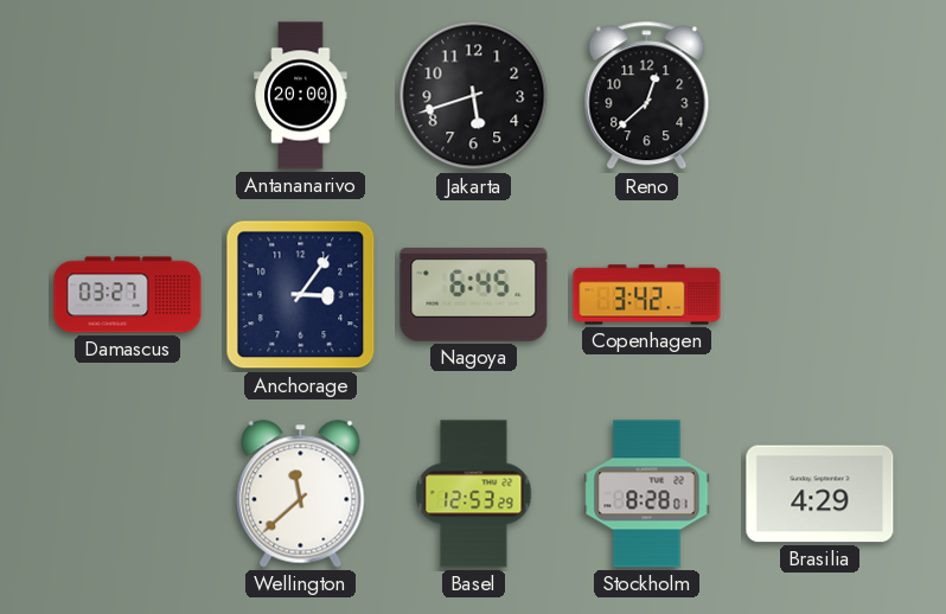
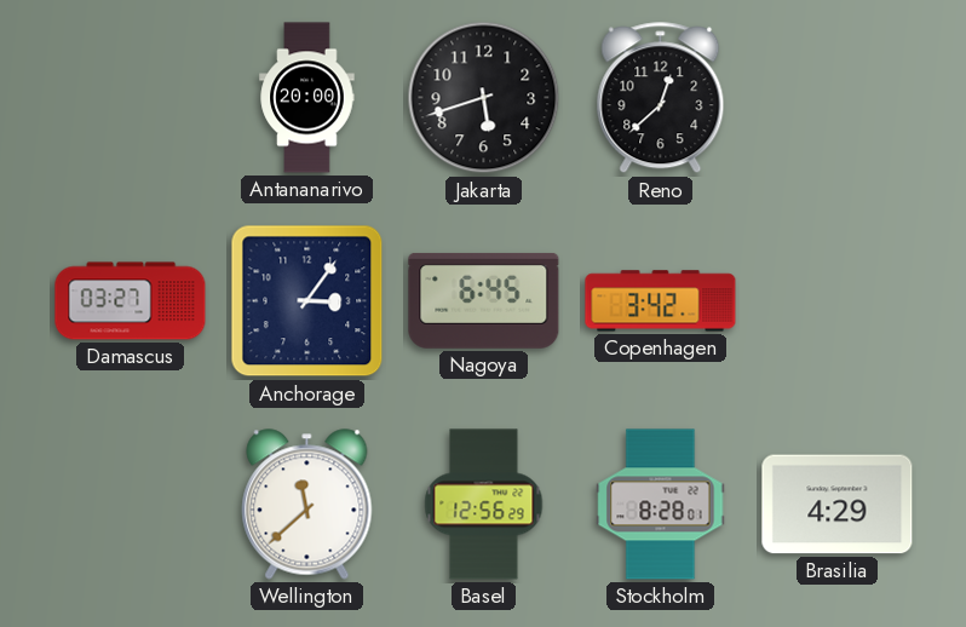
Basel: 12:53 -> 12:56
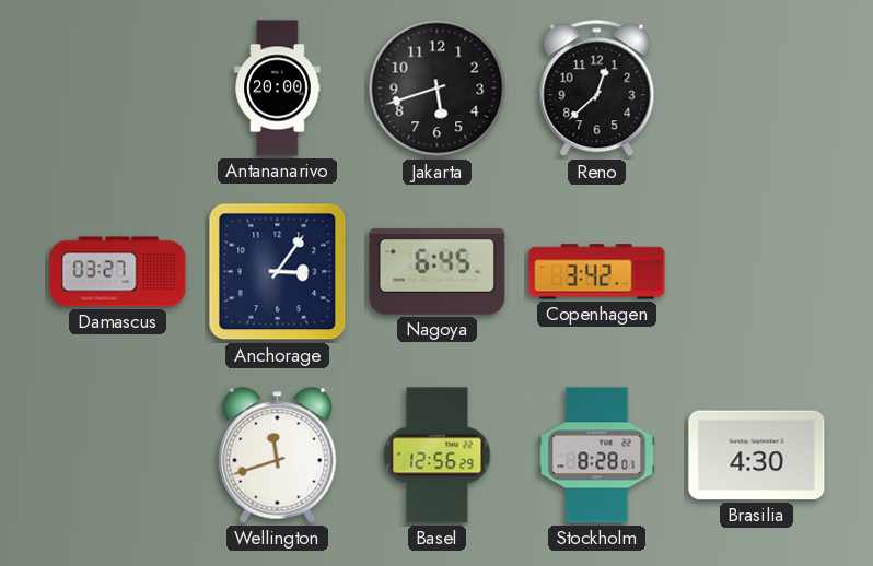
Wellington: 11:38 -> 11:42
Brasilia: 4:29 -> 4:30
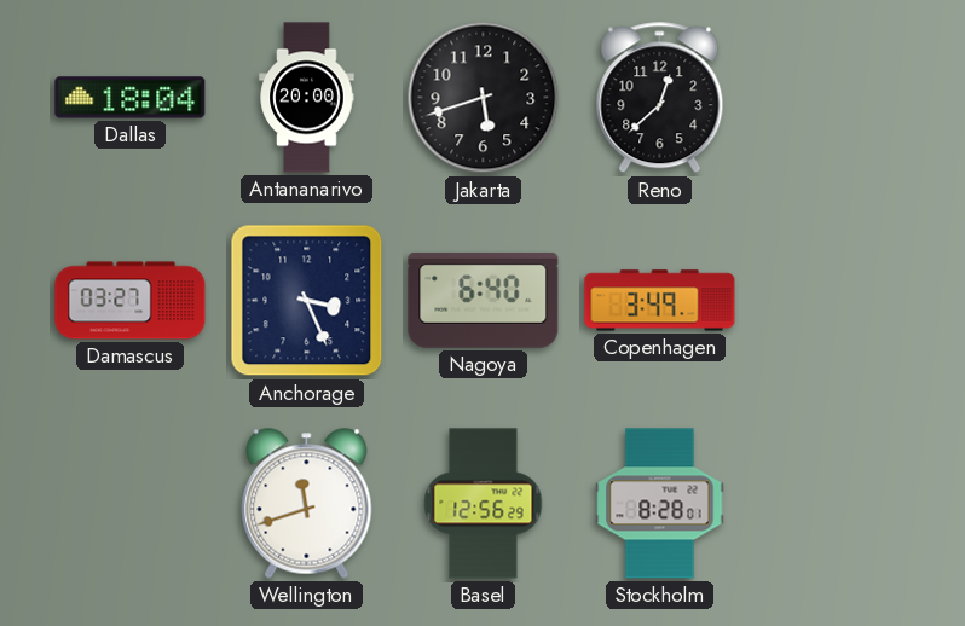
Dallas: none -> 18:04
Anchorage: 3:06 -> 3:26
Nagoya: 6:45 -> 6:40
Copenhagen: 3:42 -> 3:49
Brasilia: 4:30 -> none
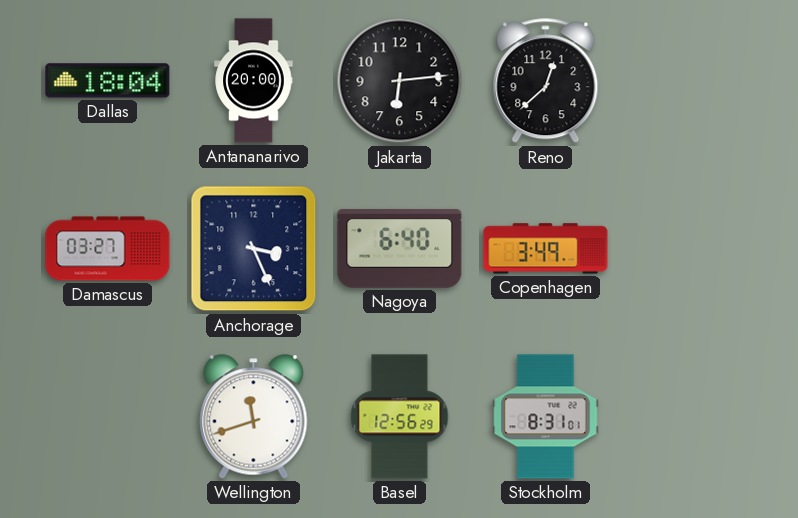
Jakarta: 5:42 -> 6:14
Stockholm: 8:28 -> 8:31
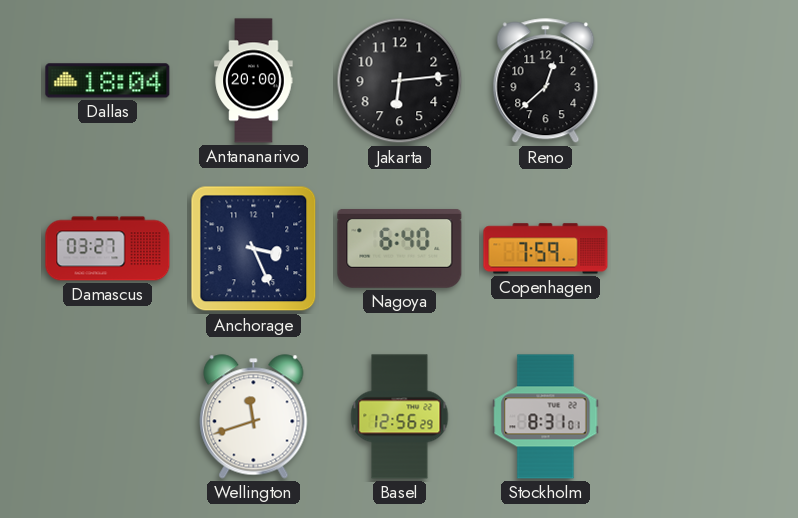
Copenhagen: 3:49 -> 7:59
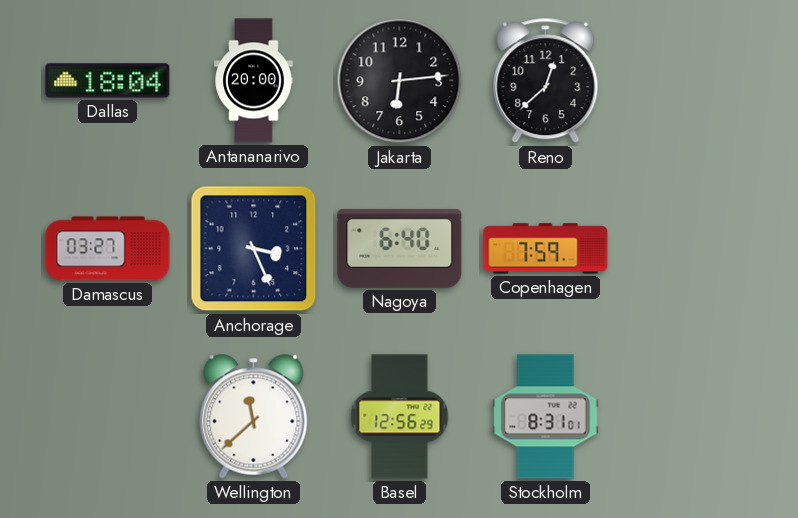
Wellington: 11:42 -> 11:38
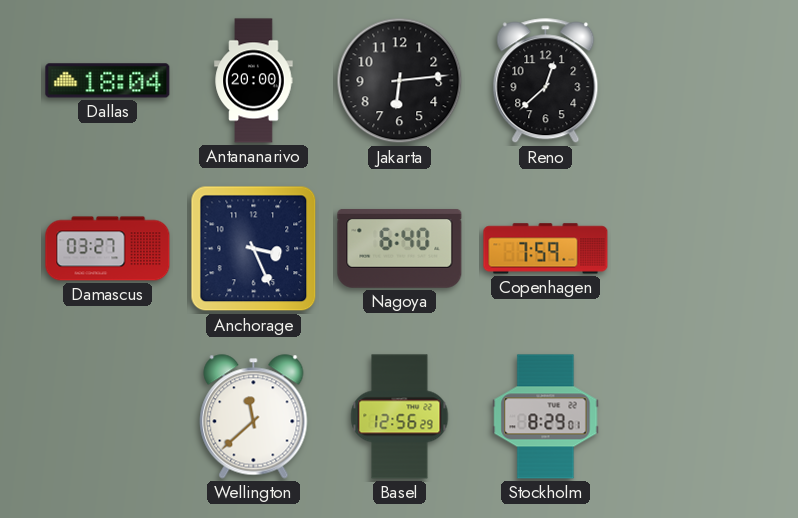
Stockholm: 8:31 -> 8:29
